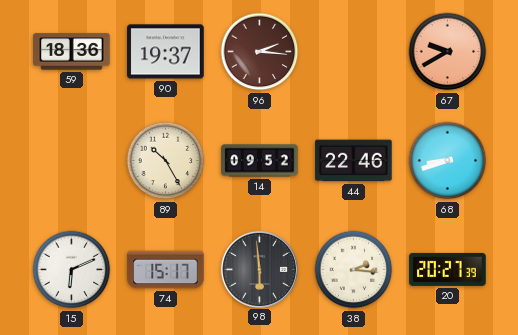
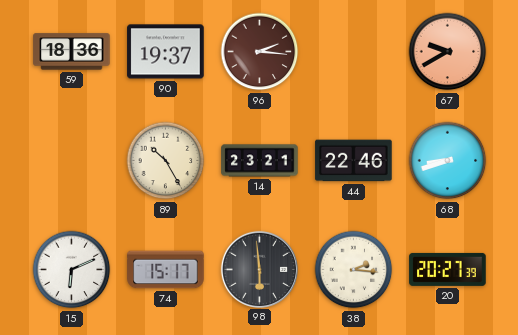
14: 09:52 -> 23:21
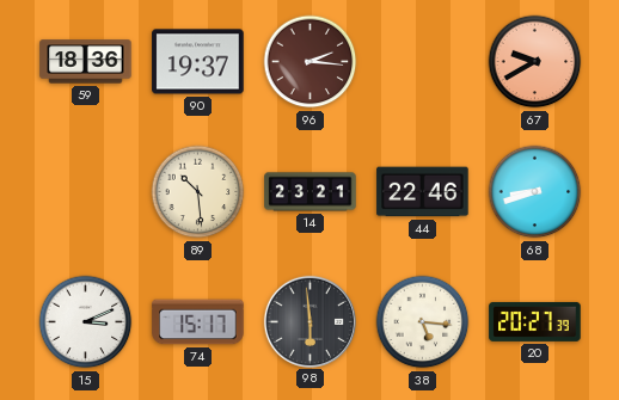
89: 10:25 -> 10:29
15: 6:11 -> 3:11
38: 2:16 -> 5:16
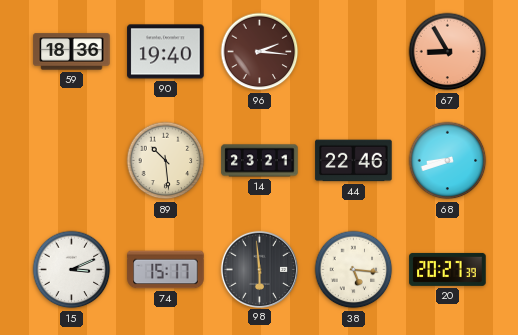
90: 19:37 -> 19:40
67: 9:40 -> 8:55
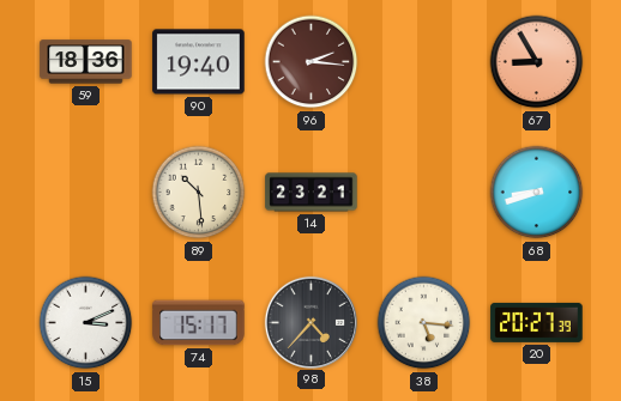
44: 22:46 -> none
98: 5:59 -> 4:37
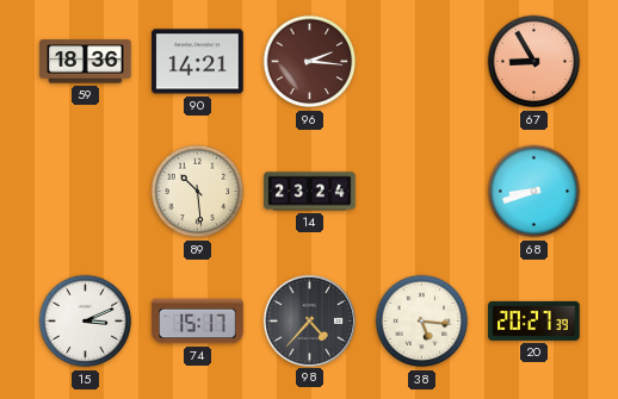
90: 19:40 -> 14:21
14: 23:21 -> 23:24
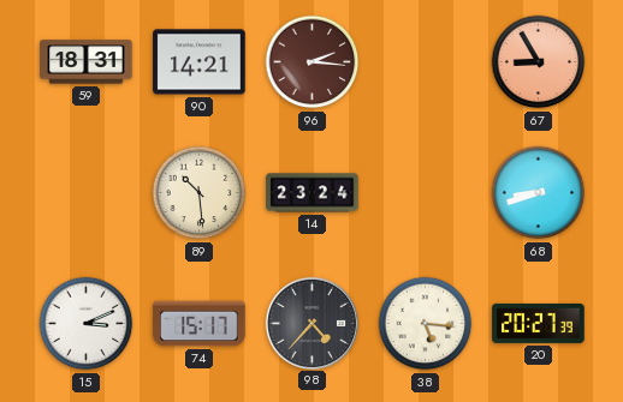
59: 18:36 -> 18:31
